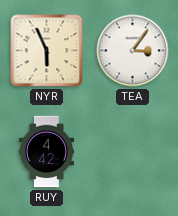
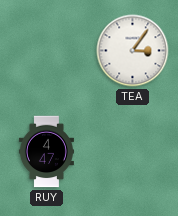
NYR: 5:56 -> none
RUY: 4:42 -> 4:47
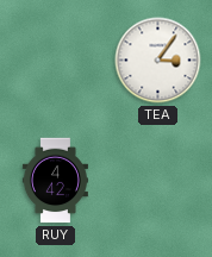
RUY: 4:47 -> 4:42
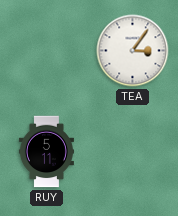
RUY: 4:42 -> 5:11
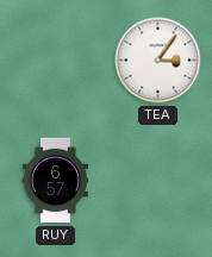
RUY: 5:11 -> 6:57
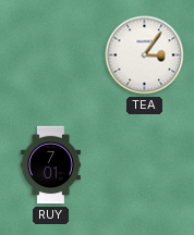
RUY: 6:57 -> 7:01
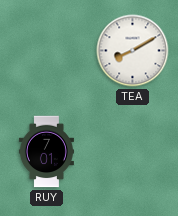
TEA: 3:06 -> 8:10
